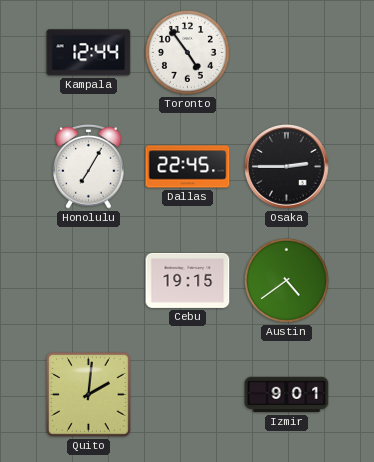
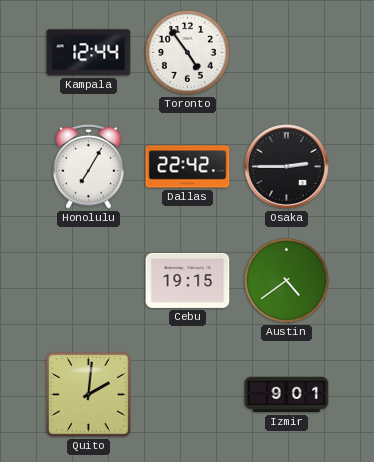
Dallas: 22:45 -> 22:42
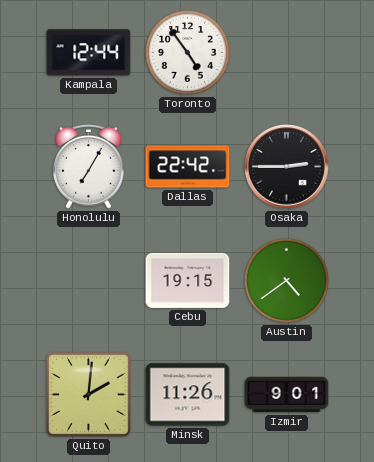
Minsk: none -> 11:26
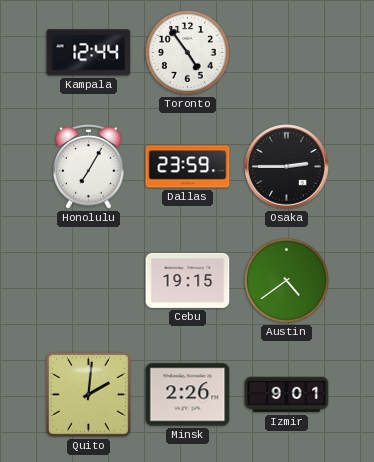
Dallas: 22:42 -> 23:59
Minsk: 11:26 -> 2:26
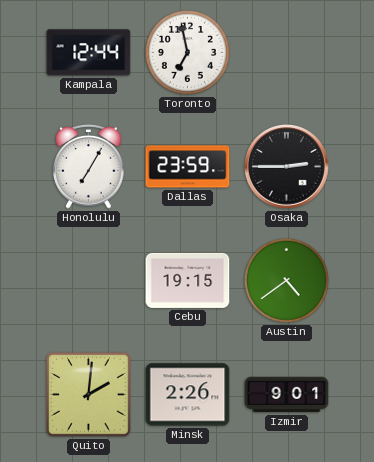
Toronto: 4:54 -> 6:58
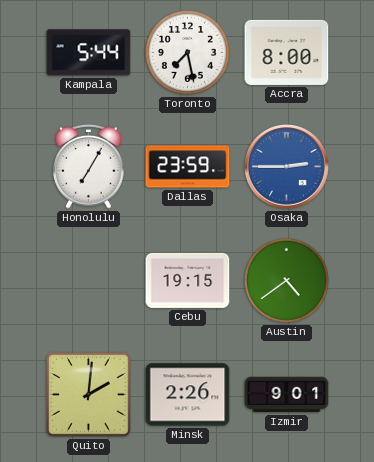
Kampala: 12:44 -> 5:44
Toronto: 6:58 -> 7:28
Accra: none -> 8:00
Osaka dial: black -> blue
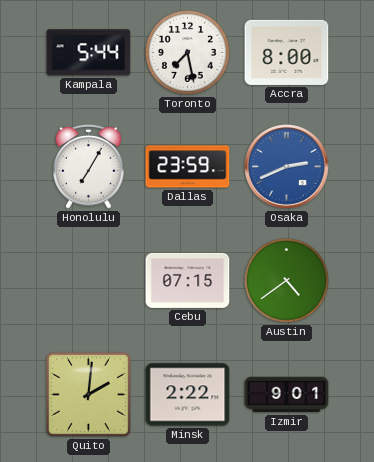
Osaka: 2:45 -> 2:41
Cebu: 19:15 -> 07:15
Minsk: 2:26 -> 2:22
